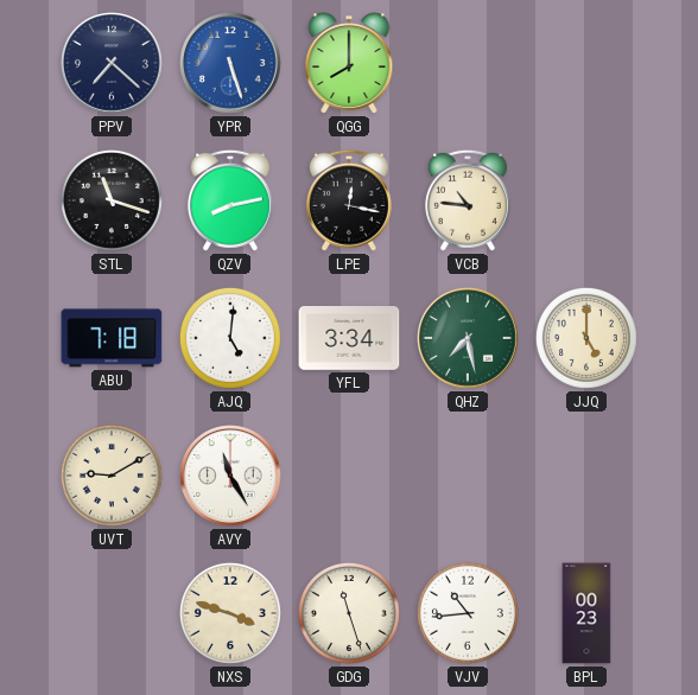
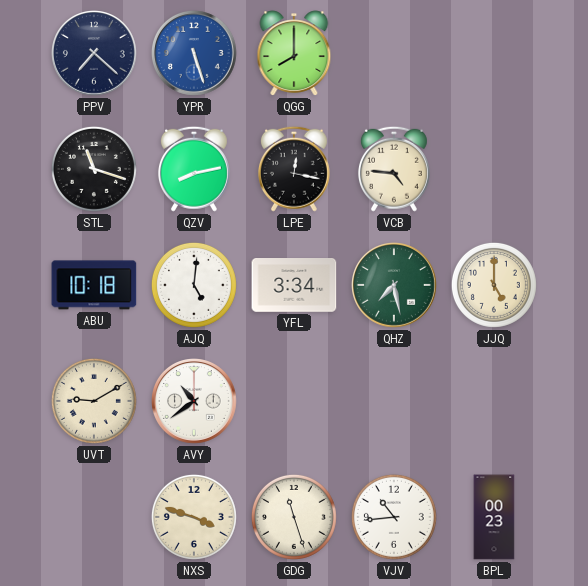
VCB: 10:46 -> 4:46
ABU: 7:18 -> 10:18
AVY: 11:25 -> 10:39
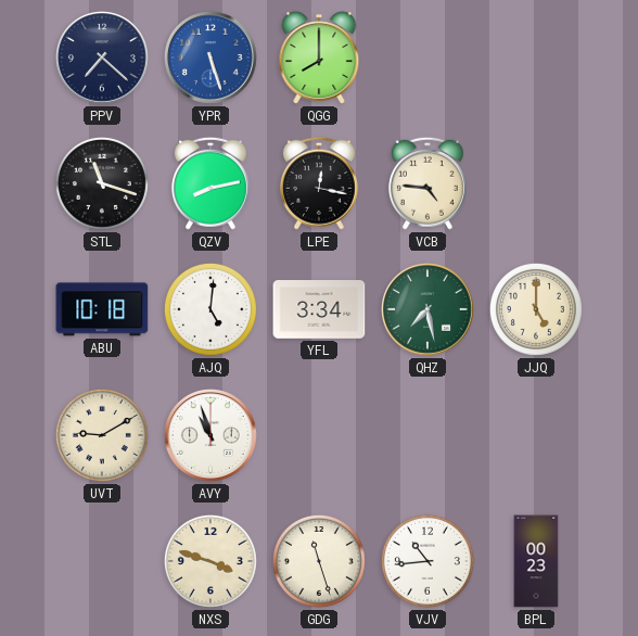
AVY: 10:39 -> 10:57
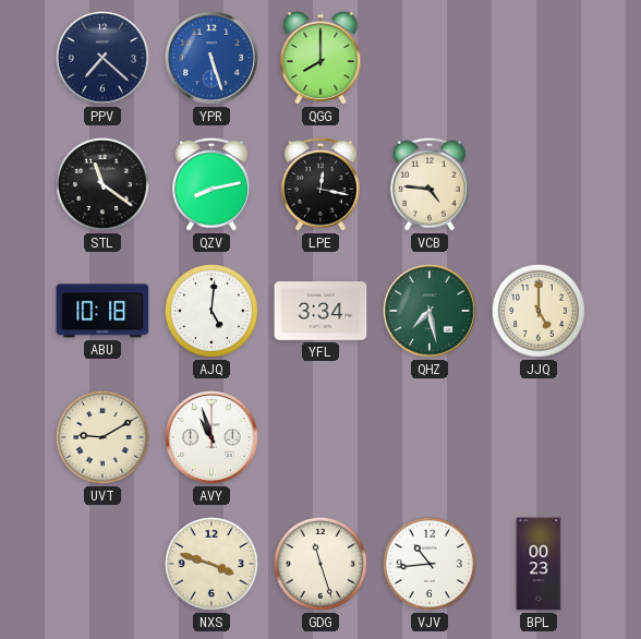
STL: 11:18 -> 11:21
